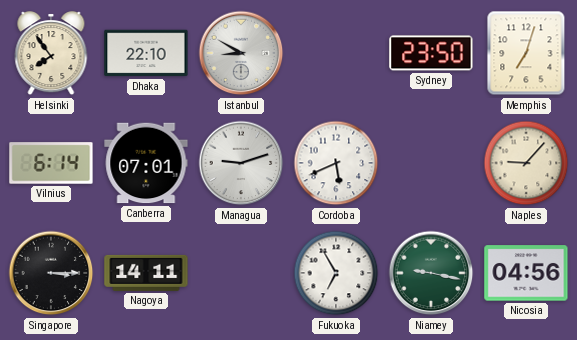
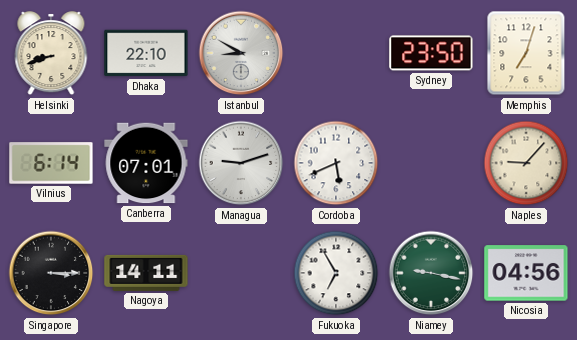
Helsinki: 7:54 -> 8:42
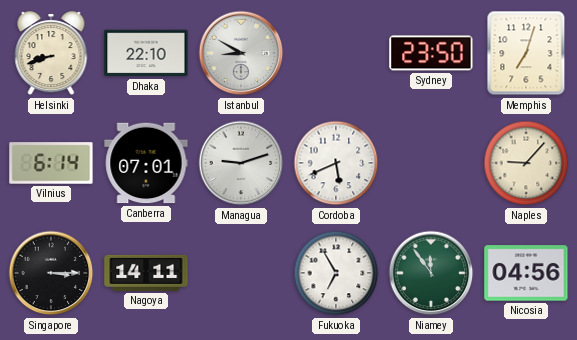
Niamey: 9:17 -> 11:54
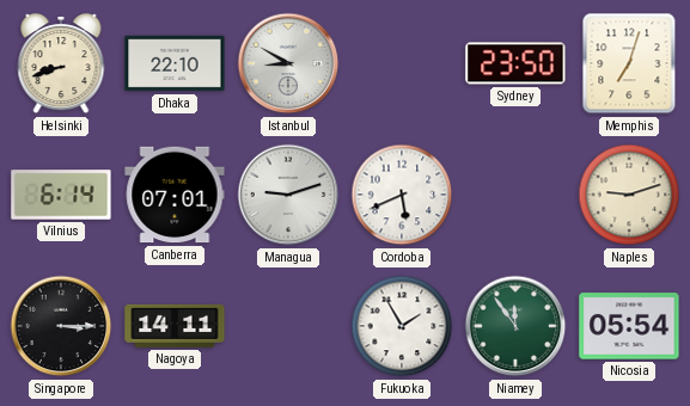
Naples: 9:07 -> 9:12
Fukuoka: 6:55 -> 1:55
Nicosia: 04:56 -> 05:54
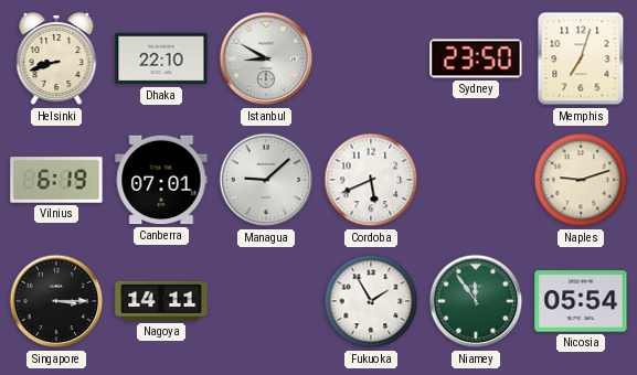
Vilnius: 6:14 -> 6:19
Managua: 9:12 -> 9:08
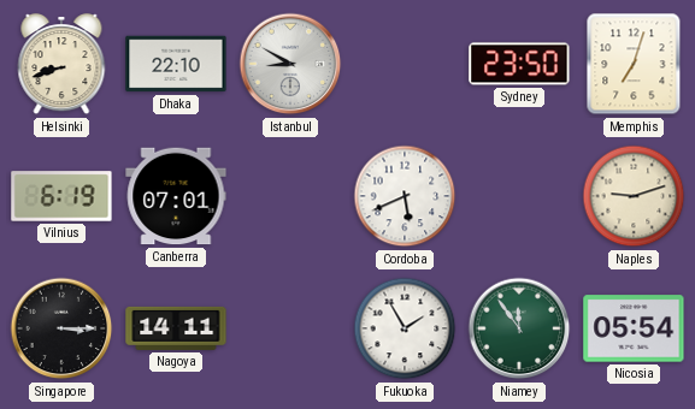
Managua: 9:08 -> none
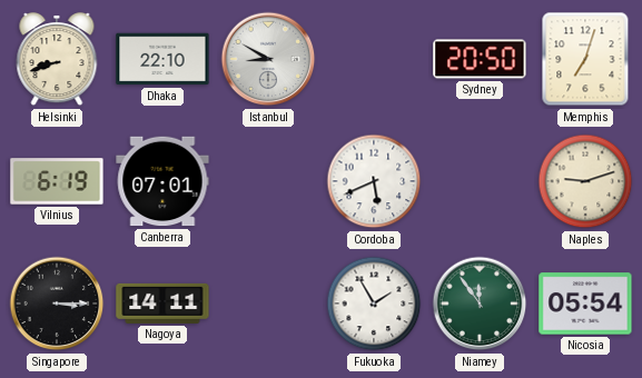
Sydney: 23:50 -> 20:50
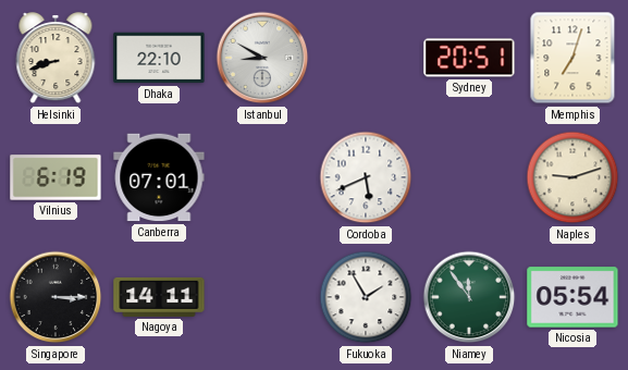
Sydney: 20:50 -> 20:51
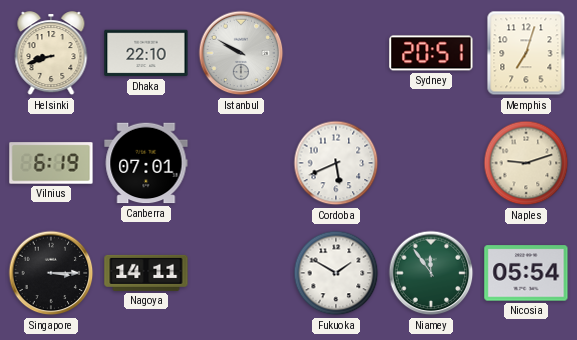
Istanbul: 8:50 -> 9:50
Fukuoka: 1:55 -> 1:50
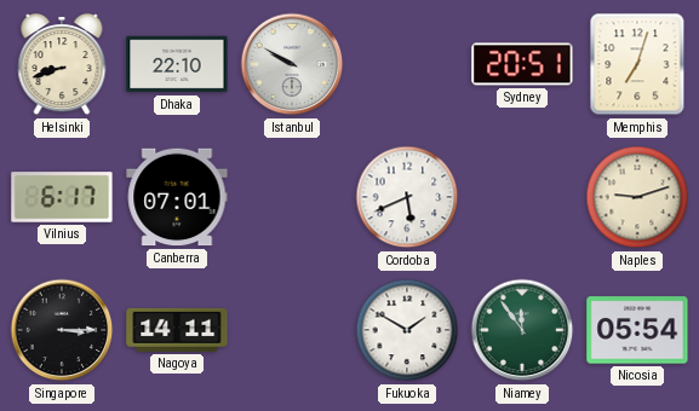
Vilnius: 6:19 -> 6:17
